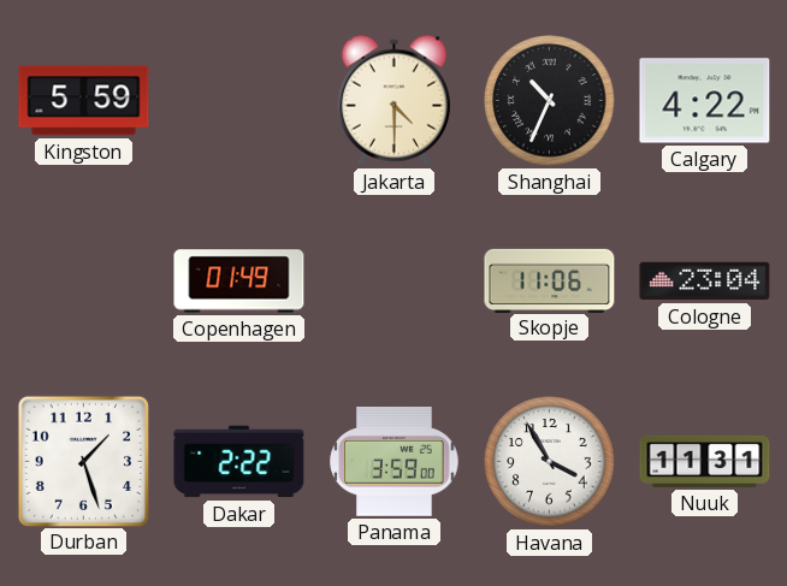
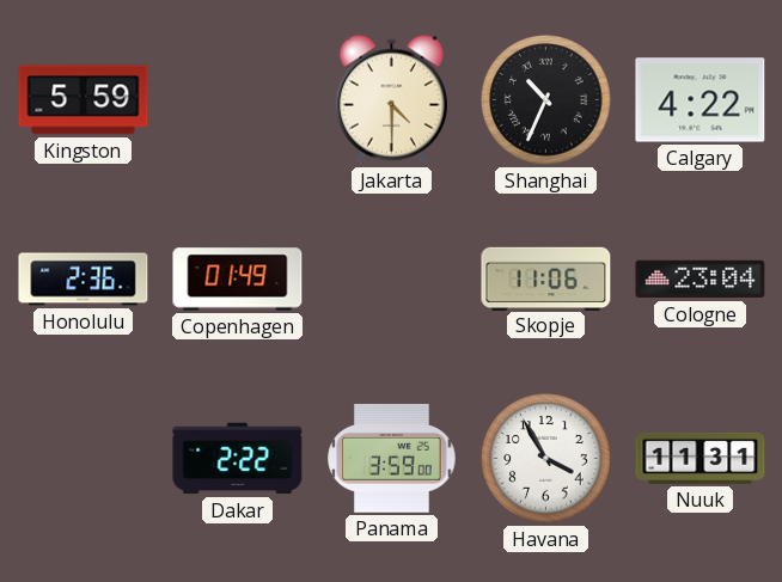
Honolulu: none -> 2:36
Durban: 1:27 -> none
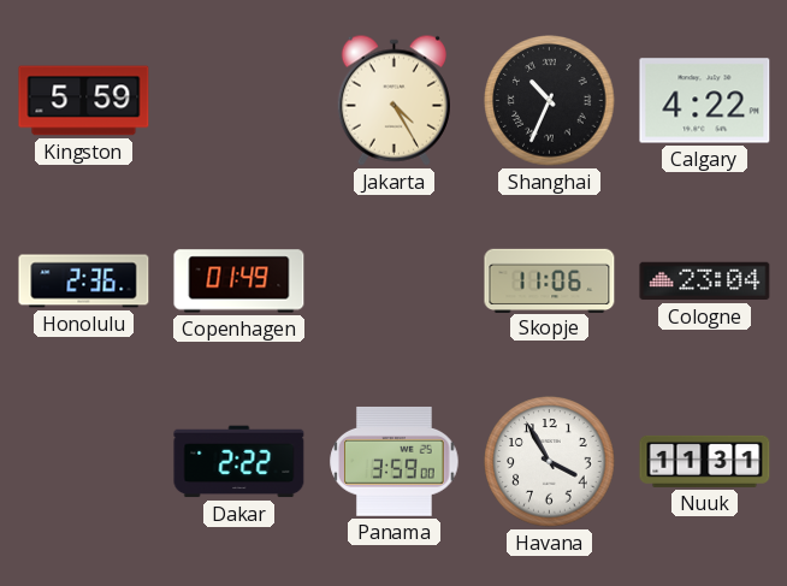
Jakarta: 4:30 -> 4:25
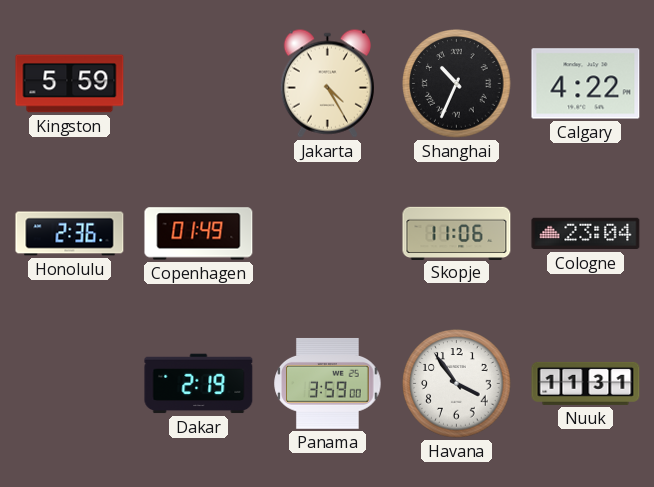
Dakar: 2:22 -> 2:19
Havana: 3:55 -> 3:54
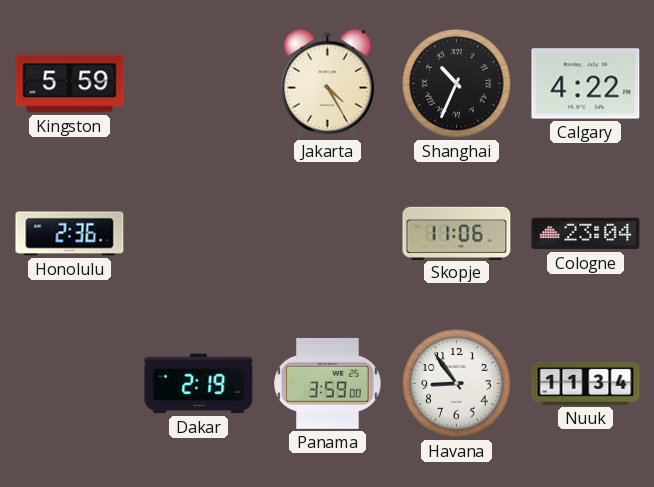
Copenhagen: 01:49 -> none
Havana: 3:54 -> 8:54
Nuuk: 11:31 -> 11:34
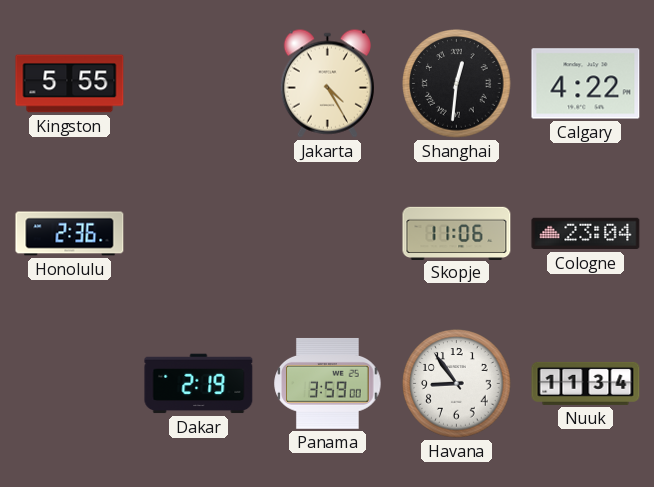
Kingston: 5:59 -> 5:55
Shanghai: 10:34 -> 12:31
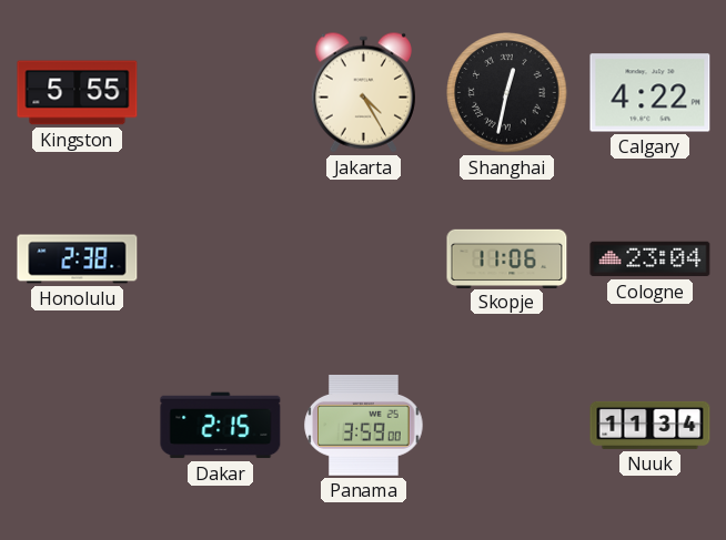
Shanghai: 12:31 -> 12:32
Honolulu: 2:36 -> 2:38
Dakar: 2:19 -> 2:15
Havana: 8:54 -> none
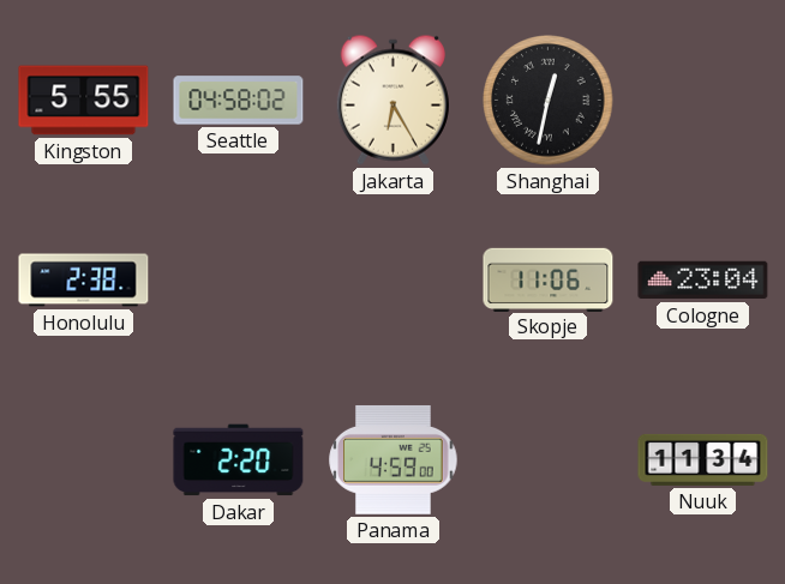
Seattle: none -> 04:58
Jakarta: 4:25 -> 6:25
Calgary: 4:22 -> none
Dakar: 2:15 -> 2:20
Panama: 3:59 -> 4:59
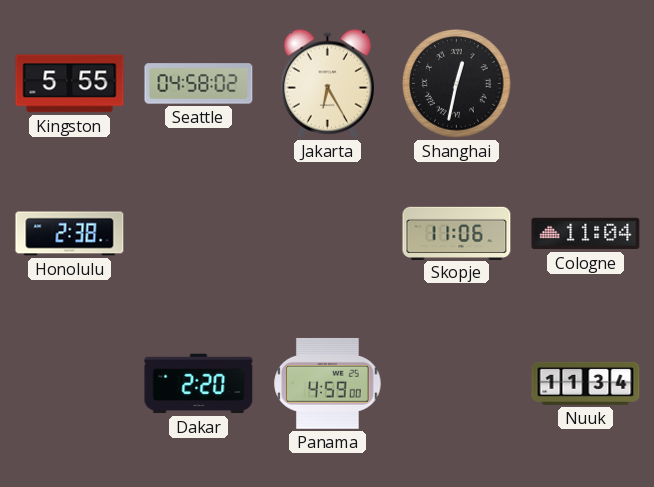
Cologne: 23:04 -> 11:04
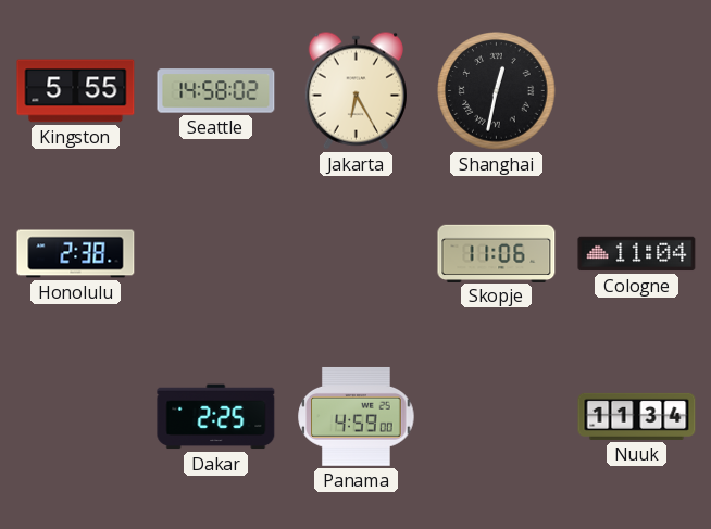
Seattle: 04:58 -> 14:58
Dakar: 2:20 -> 2:25
